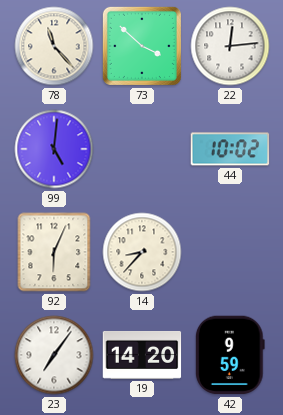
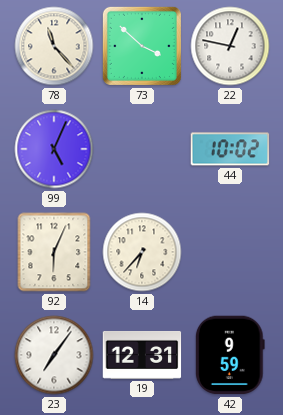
22: 12:14 -> 12:47
99: 5:01 -> 5:04
14: 8:37 -> 6:37
19: 14:20 -> 12:31
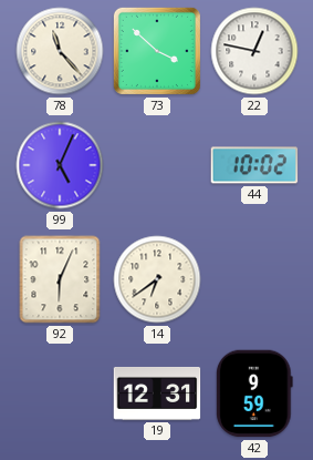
14: 6:37 -> 6:39
23: 7:06 -> none
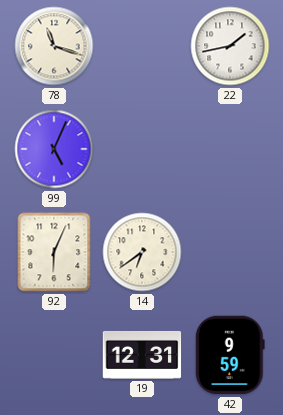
78: 11:23 -> 11:18
73: 3:52 -> none
22: 12:47 -> 1:43
44: 10:02 -> none
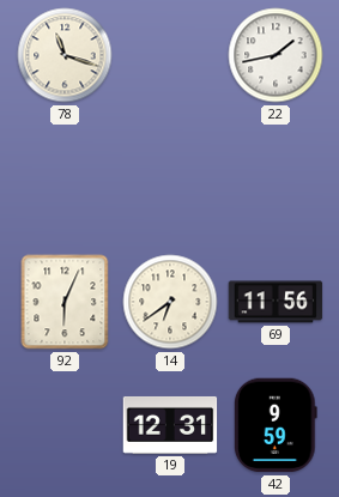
99: 5:04 -> none
69: none -> 11:56
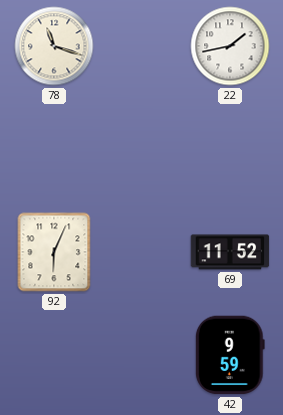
14: 6:39 -> none
69: 11:56 -> 11:52
19: 12:31 -> none
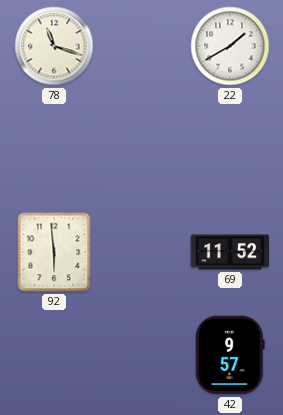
22: 1:43 -> 1:40
92: 6:04 -> 5:59
42: 9:59 -> 9:57
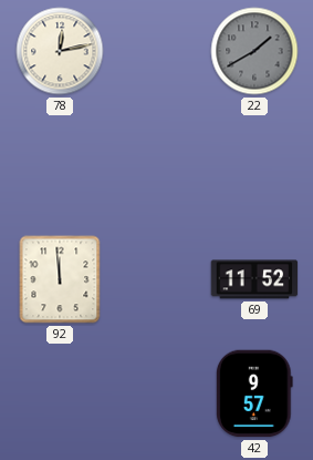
78: 11:18 -> 12:13
22 dial: white -> grey
92: 5:59 -> 11:59
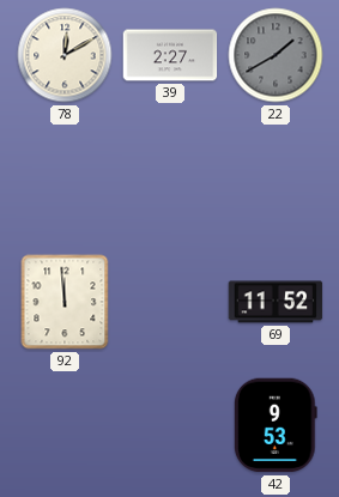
78: 12:13 -> 12:10
39: none -> 2:27
42: 9:57 -> 9:53
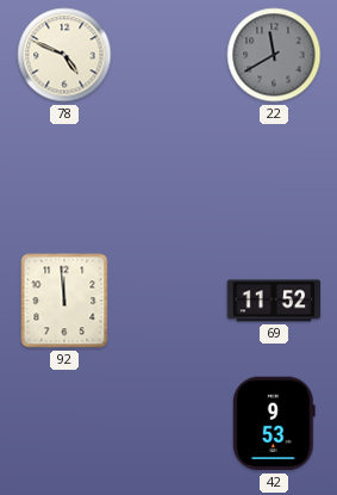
78: 12:10 -> 4:49
39: 2:27 -> none
22: 1:40 -> 11:40
